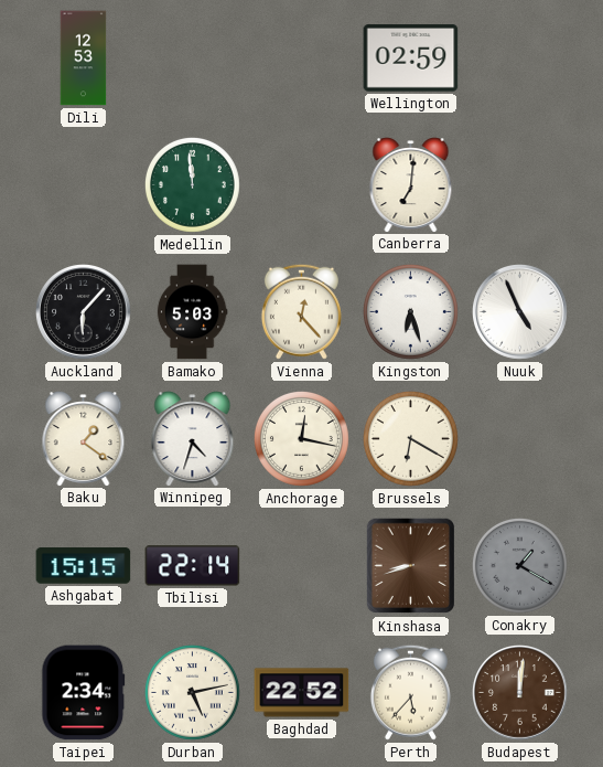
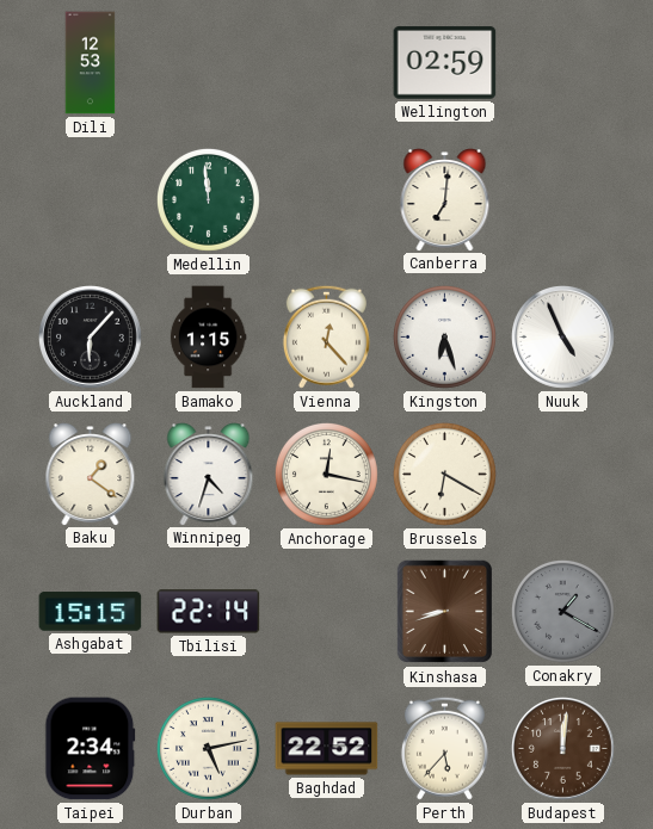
Bamako: 5:03 -> 1:15
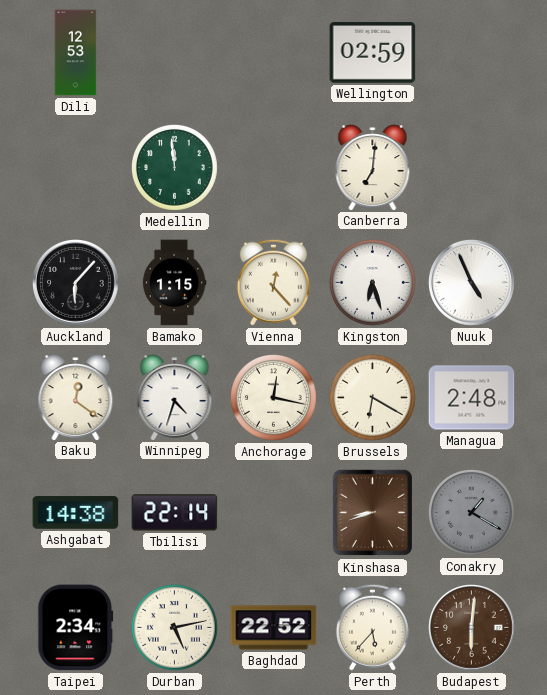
Baku: 1:21 -> 12:21
Managua: none -> 2:48
Ashgabat: 15:15 -> 14:38
Budapest: 12:01 -> 6:01
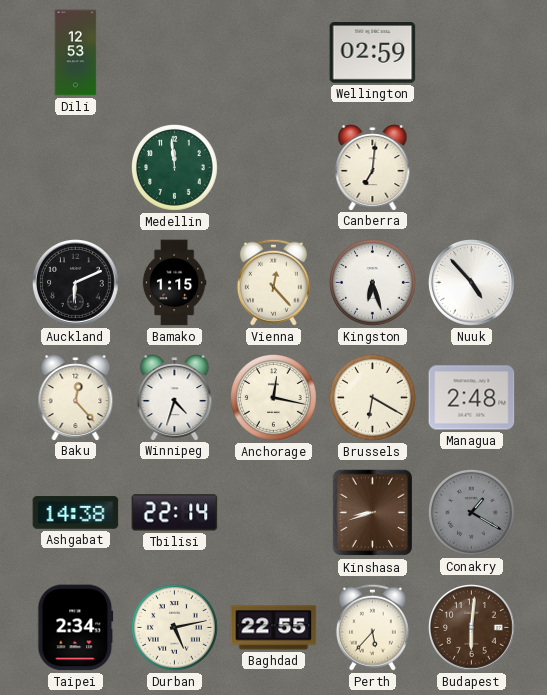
Auckland: 6:07 -> 6:11
Nuuk: 4:56 -> 4:53
Baku: 12:21 -> 12:23
Baghdad: 22:52 -> 22:55
